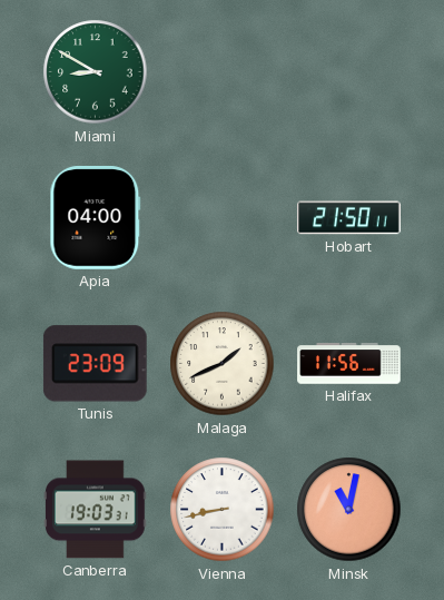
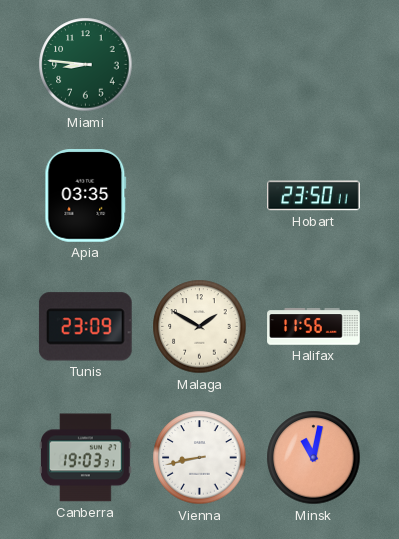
Miami: 8:50 -> 8:46
Apia: 04:00 -> 03:35
Hobart: 21:50 -> 23:50
Malaga: 1:41 -> 1:50
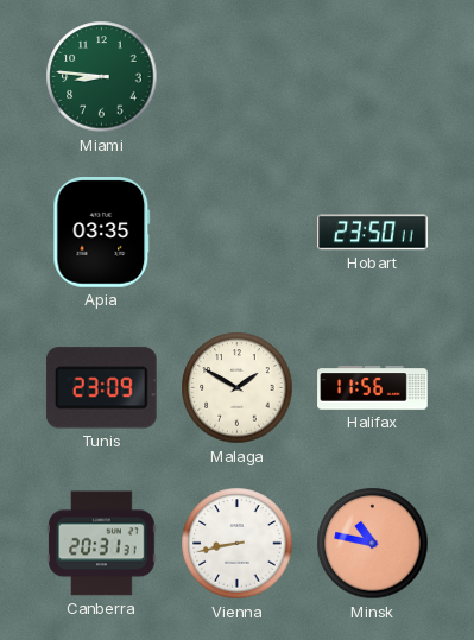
Canberra: 19:03 -> 20:31
Minsk: 11:02 -> 10:47
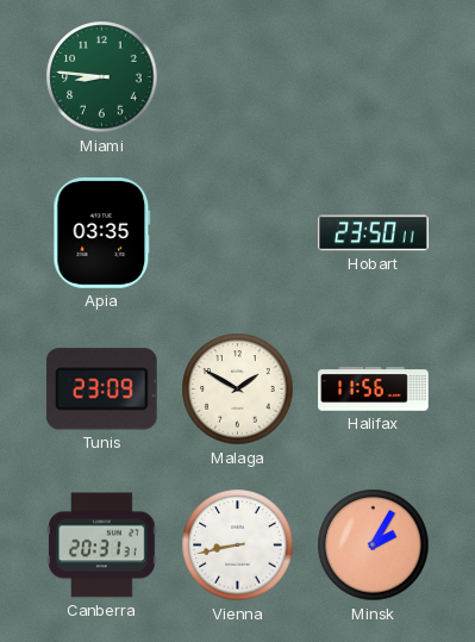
Minsk: 10:47 -> 2:05
